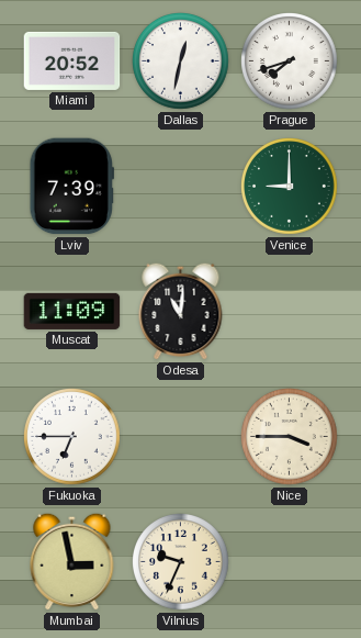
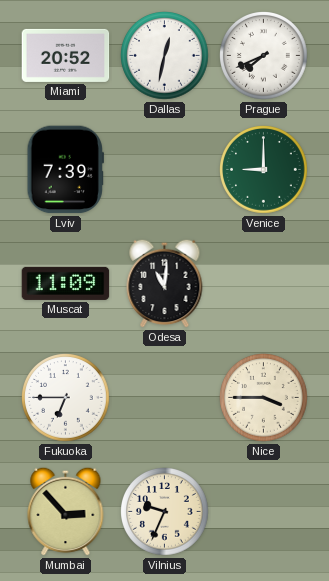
Prague: 7:42 -> 7:41
Mumbai: 2:58 -> 2:53
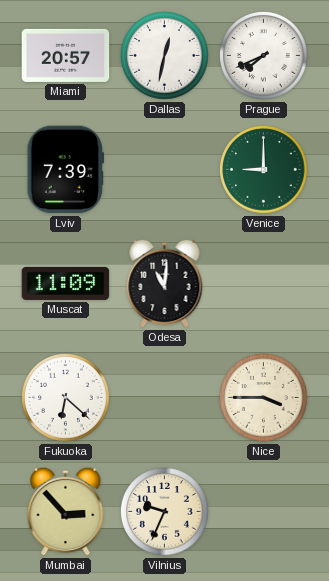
Miami: 20:52 -> 20:57
Fukuoka: 6:45 -> 6:22
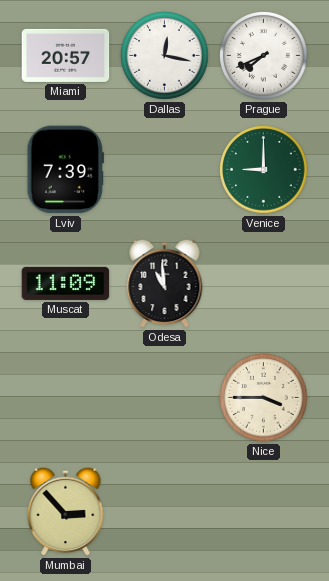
Dallas: 12:32 -> 12:17
Odesa: 11:01 -> 10:59
Fukuoka: 6:22 -> none
Vilnius: 9:34 -> none
